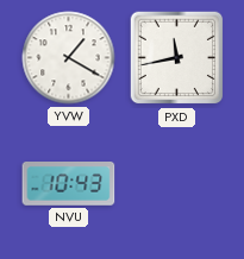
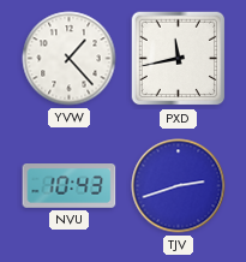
YVW: 1:20 -> 1:23
TJV: none -> 2:42
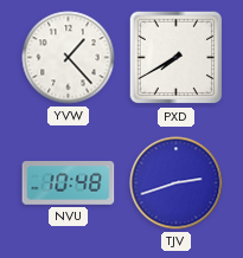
PXD: 11:43 -> 7:40
NVU: 10:43 -> 10:48
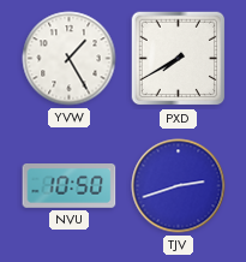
YVW: 1:23 -> 1:25
NVU: 10:48 -> 10:50
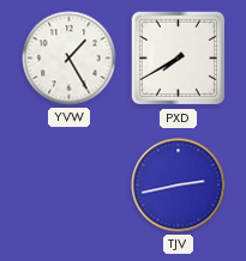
NVU: 10:50 -> none
TJV: 2:42 -> 2:43
